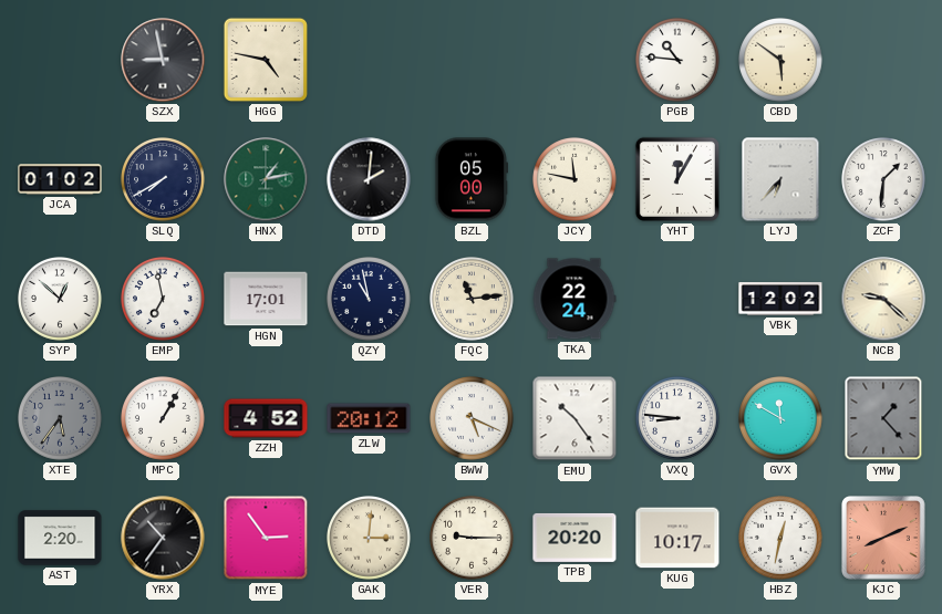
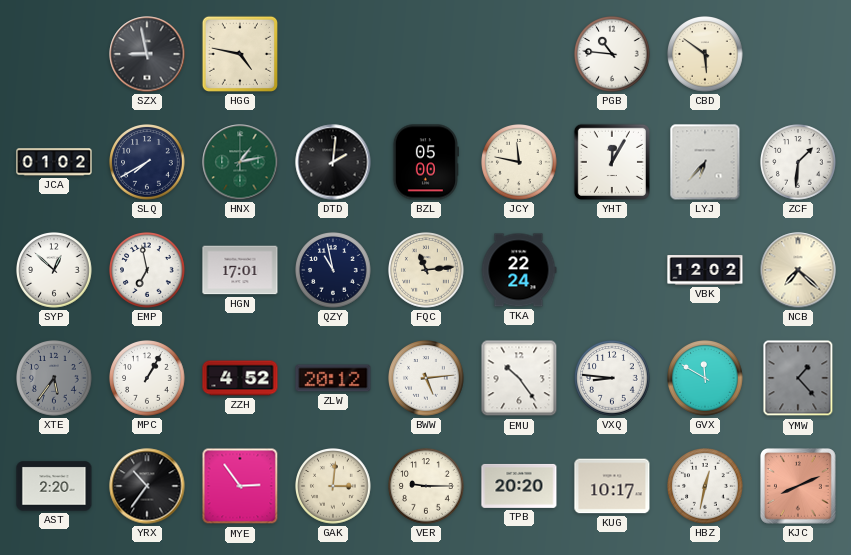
NCB: 9:22 -> 7:22
BWW: 5:19 -> 5:14
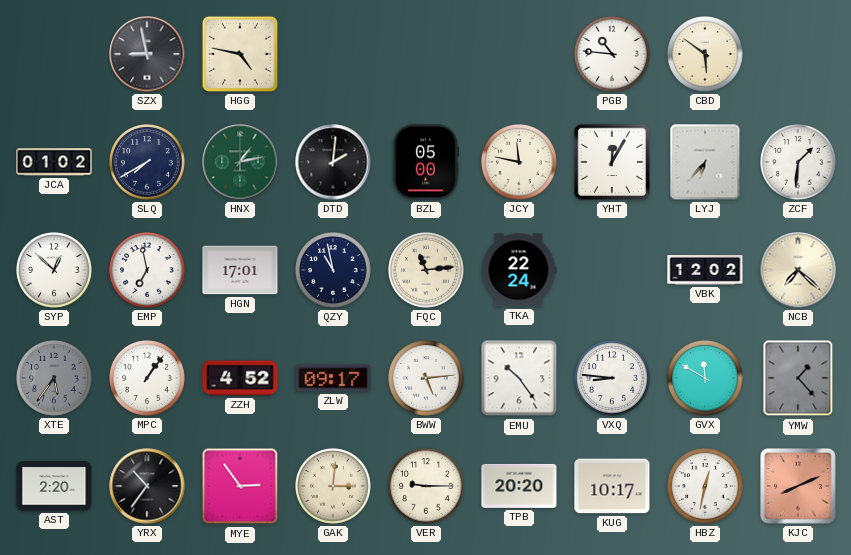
MPC: 1:05 -> 1:06
ZLW: 20:12 -> 09:17
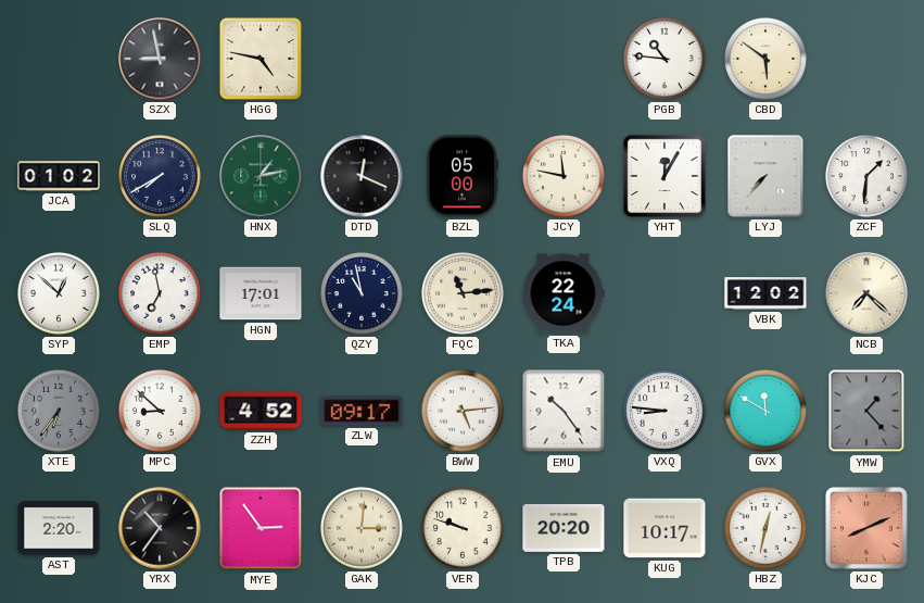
DTD: 2:01 -> 12:19
LYJ: 6:37 -> 7:37
XTE: 5:36 -> 6:36
MPC: 1:06 -> 8:52
VER: 9:15 -> 9:48
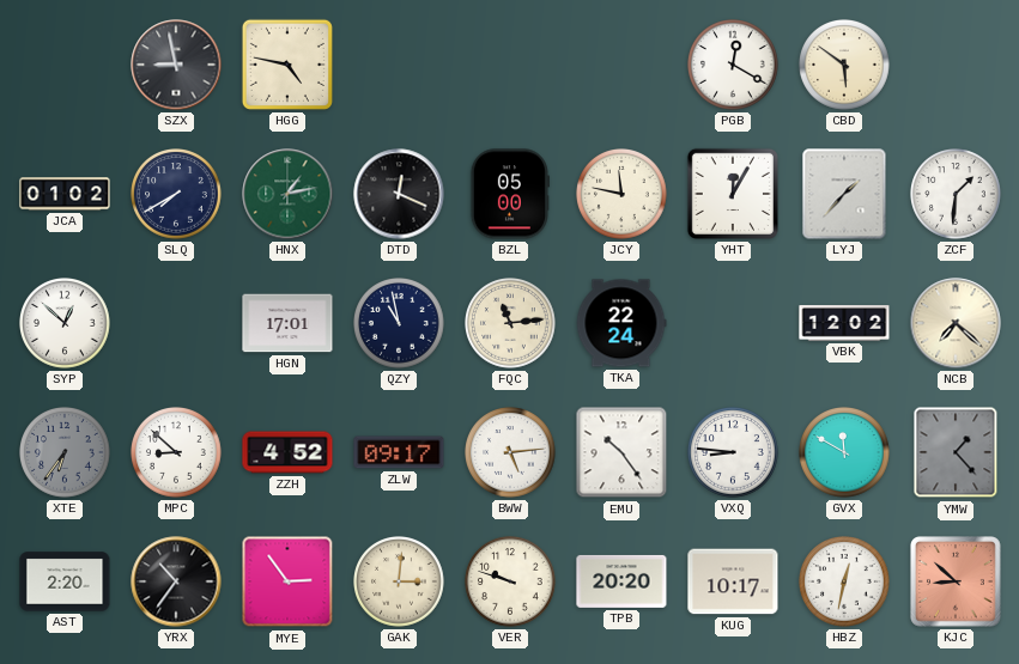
PGB: 10:46 -> 12:20
LYJ: 7:37 -> 1:37
EMP: 6:58 -> none
KJC: 8:11 -> 8:52
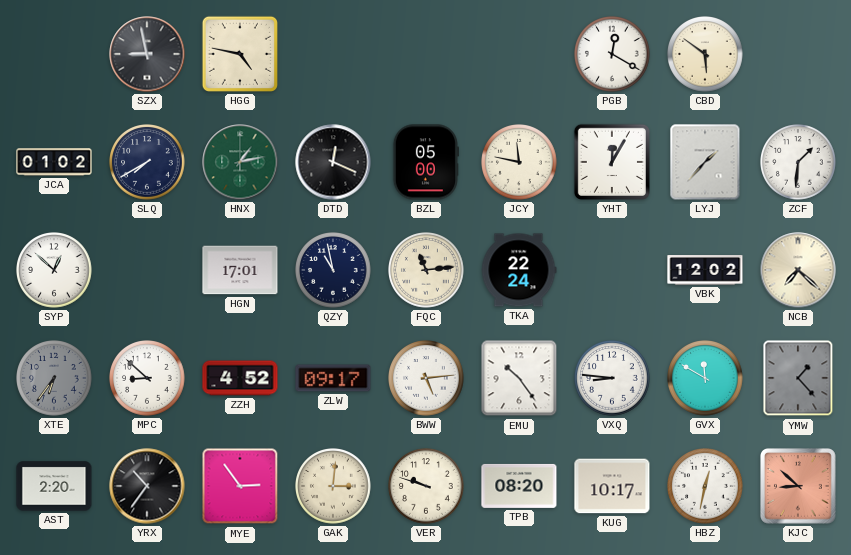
TPB: 20:20 -> 08:20
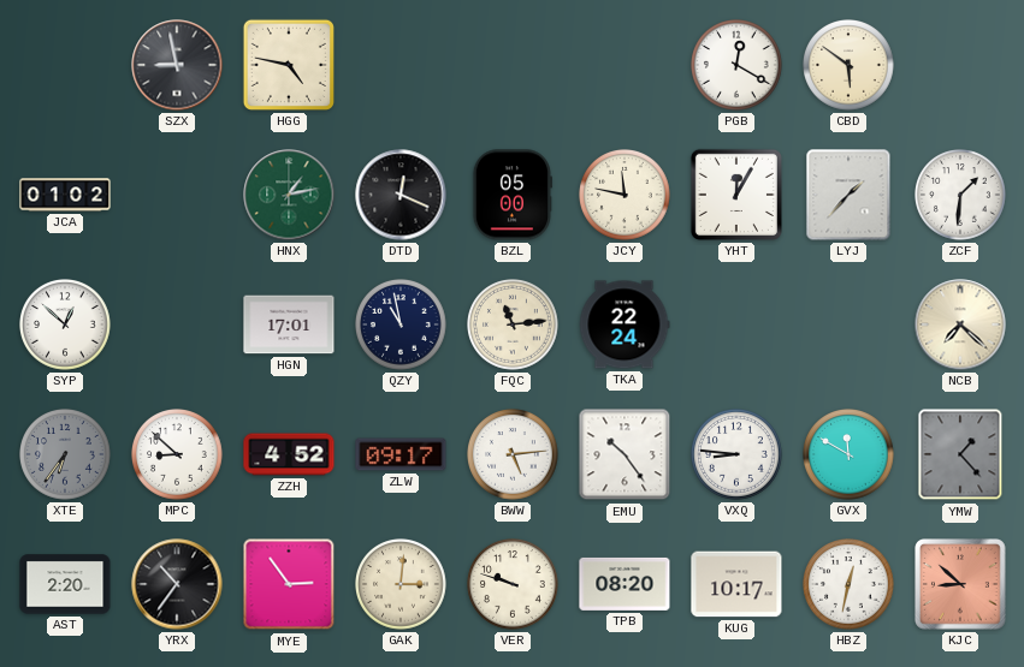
SLQ: 7:40 -> none
VBK: 12:02 -> none
